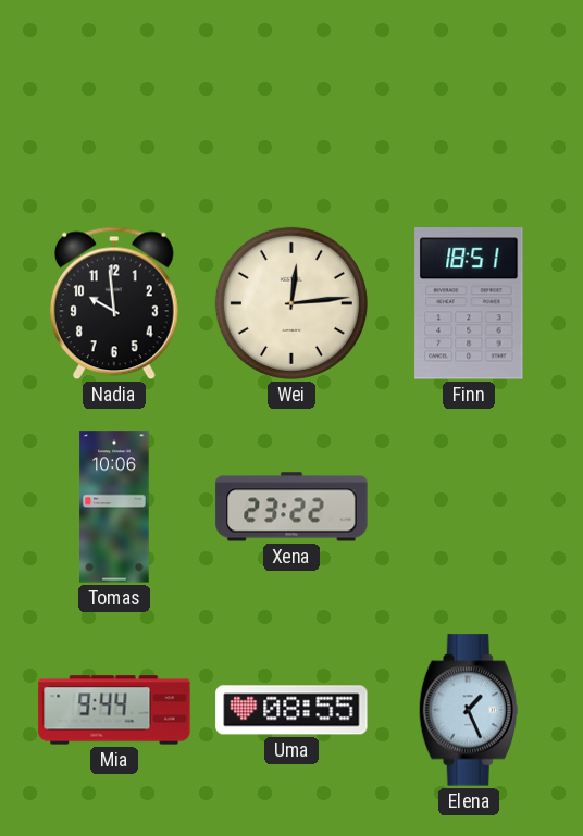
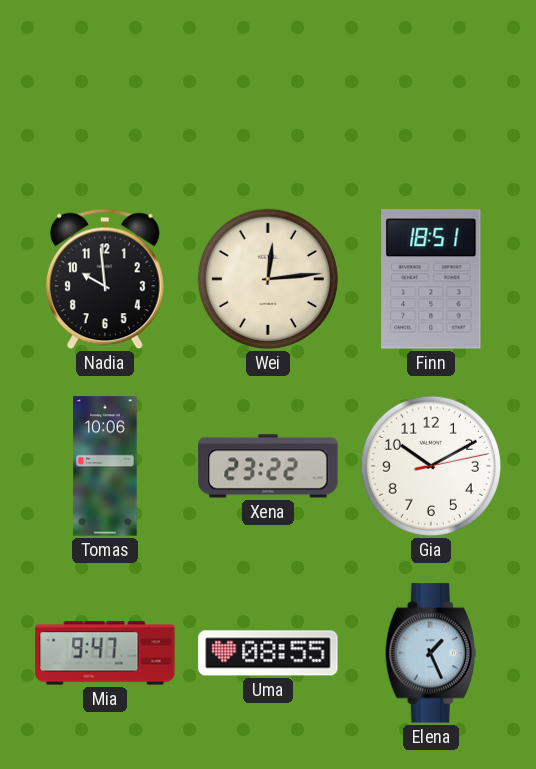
Gia: none -> 10:10
Mia: 9:44 -> 9:47
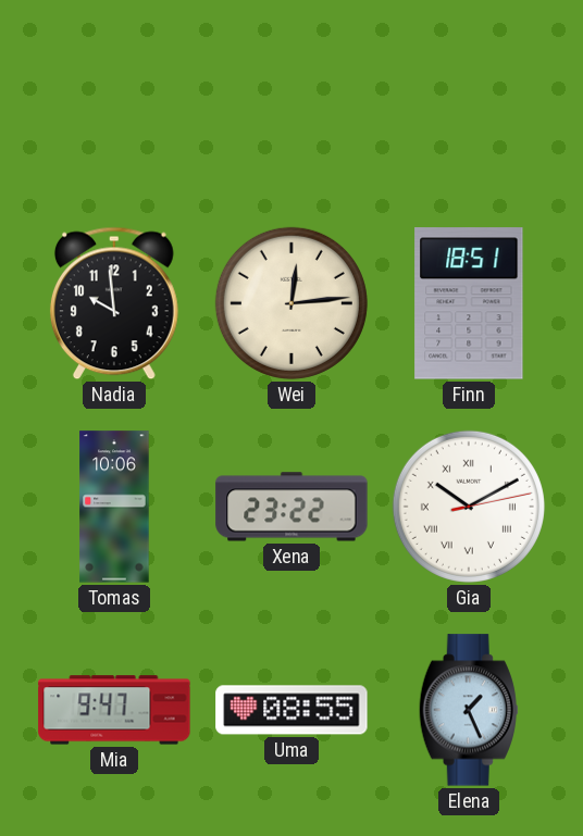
Gia numerals: Arabic -> Roman
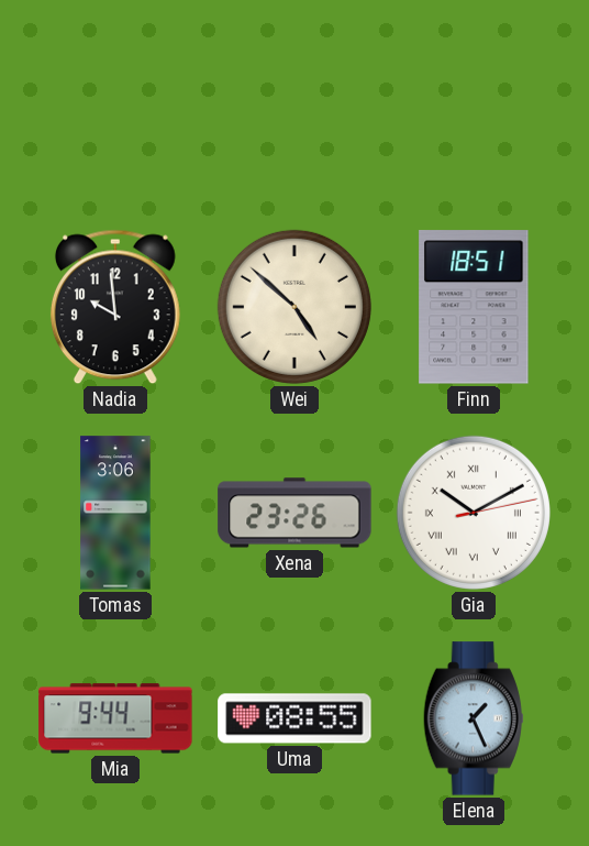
Wei: 12:14 -> 4:52
Tomas: 10:06 -> 3:06
Xena: 23:22 -> 23:26
Mia: 9:47 -> 9:44
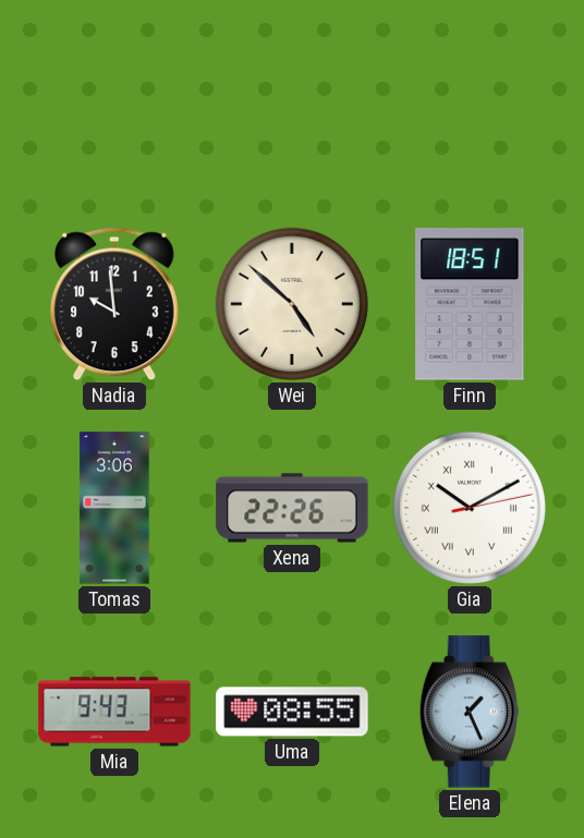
Xena: 23:26 -> 22:26
Mia: 9:44 -> 9:43
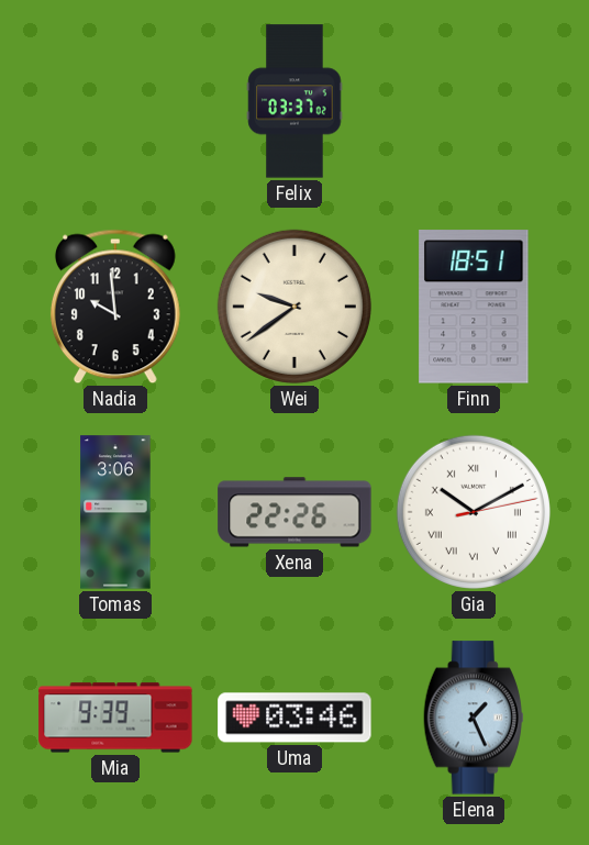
Felix: none -> 03:37
Wei: 4:52 -> 9:39
Mia: 9:43 -> 9:39
Uma: 08:55 -> 03:46
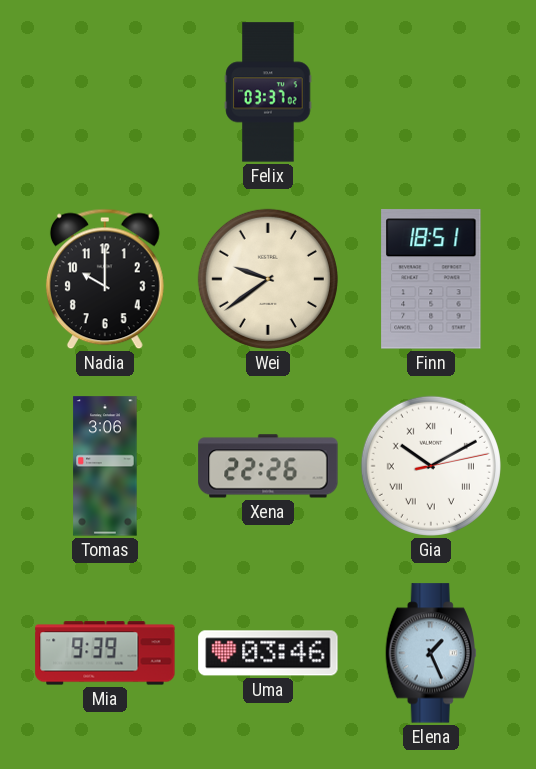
Nadia: 9:59 -> 10:00
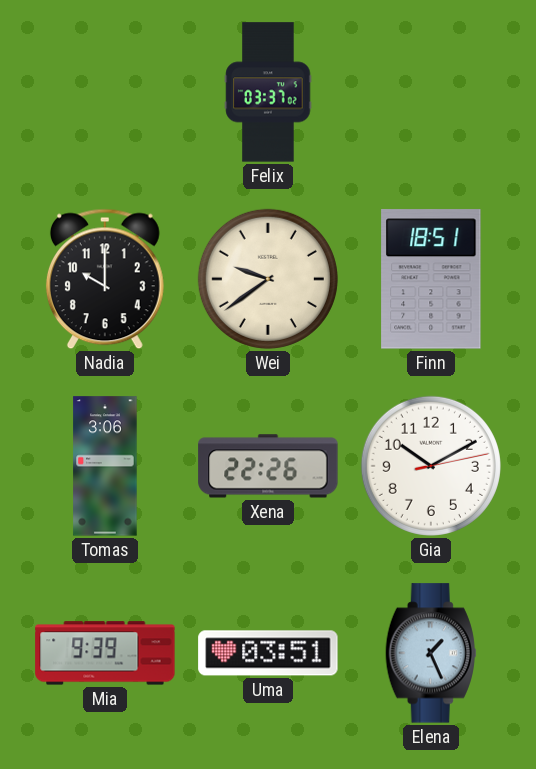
Gia numerals: Roman -> Arabic
Uma: 03:46 -> 03:51
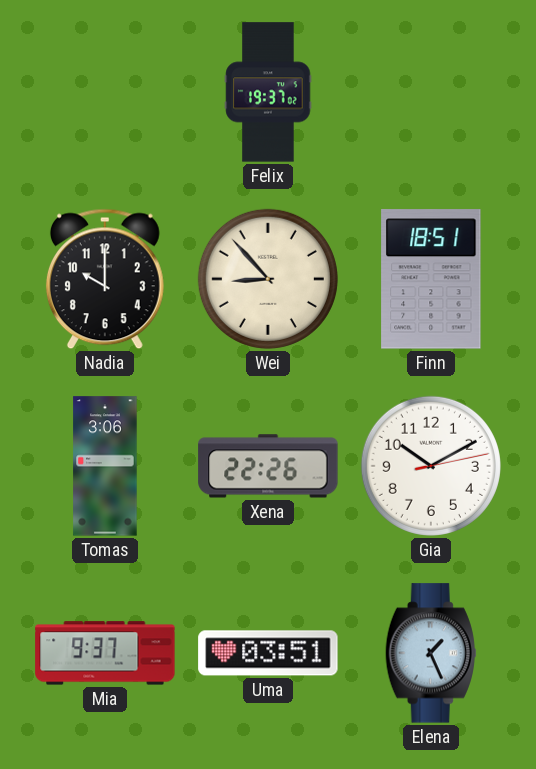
Felix: 03:37 -> 19:37
Wei: 9:39 -> 8:53
Mia: 9:39 -> 9:37
